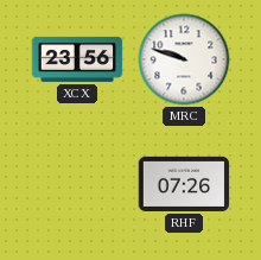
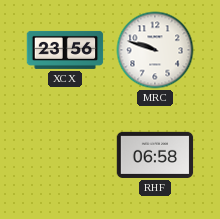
RHF: 07:26 -> 06:58
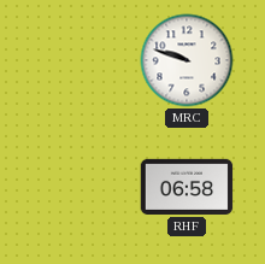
XCX: 23:56 -> none
